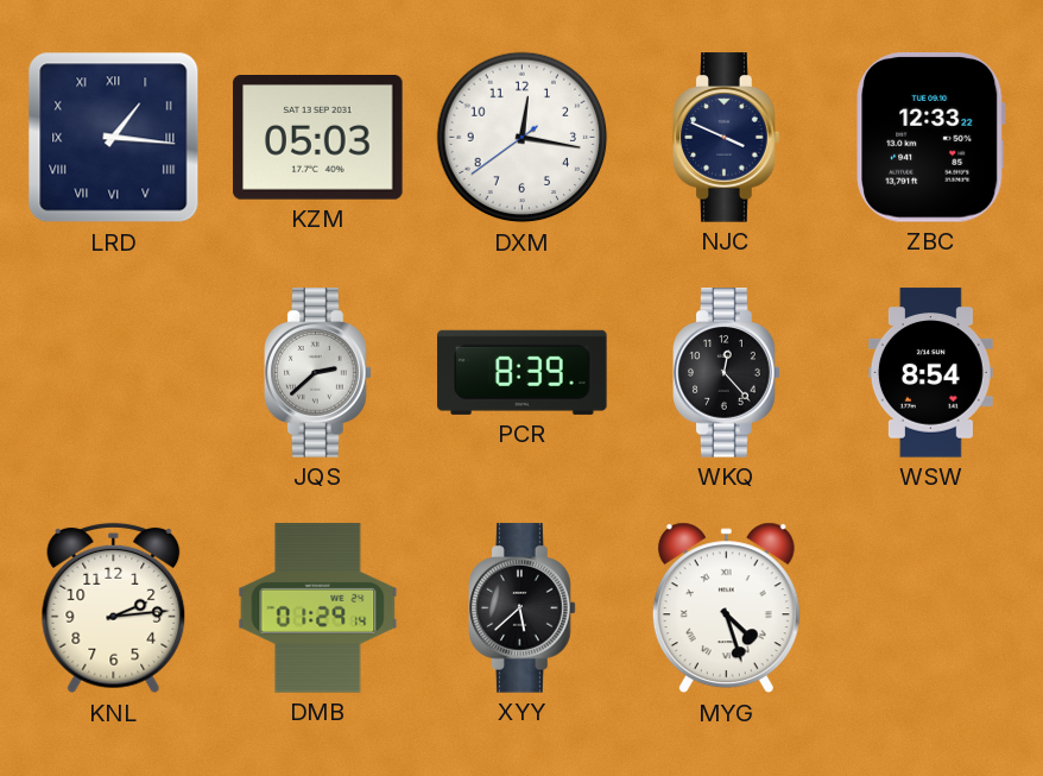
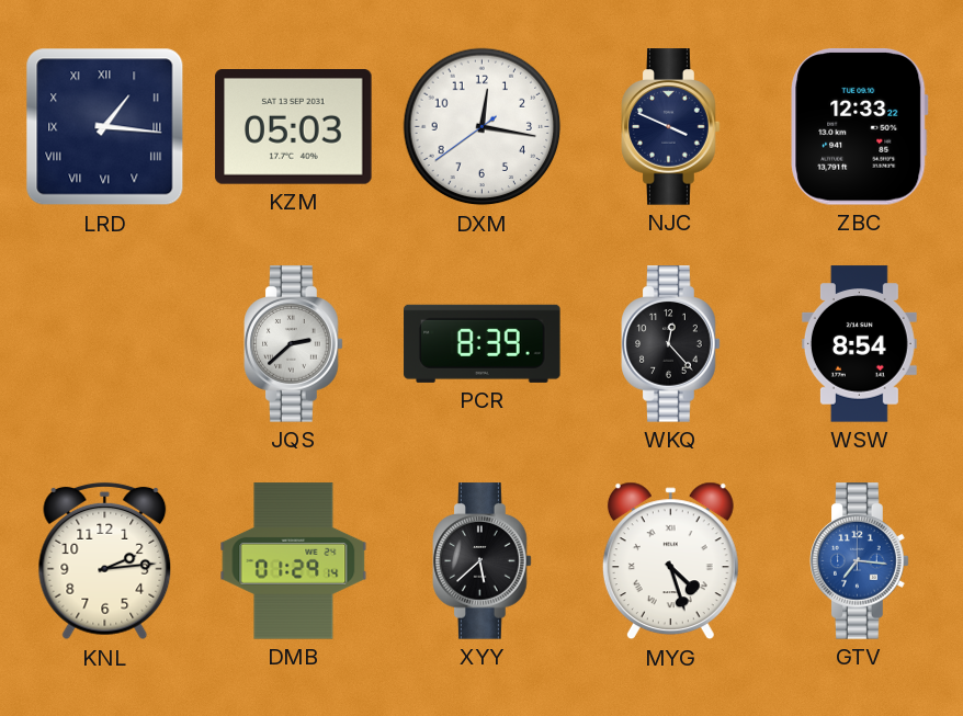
GTV: none -> 7:16
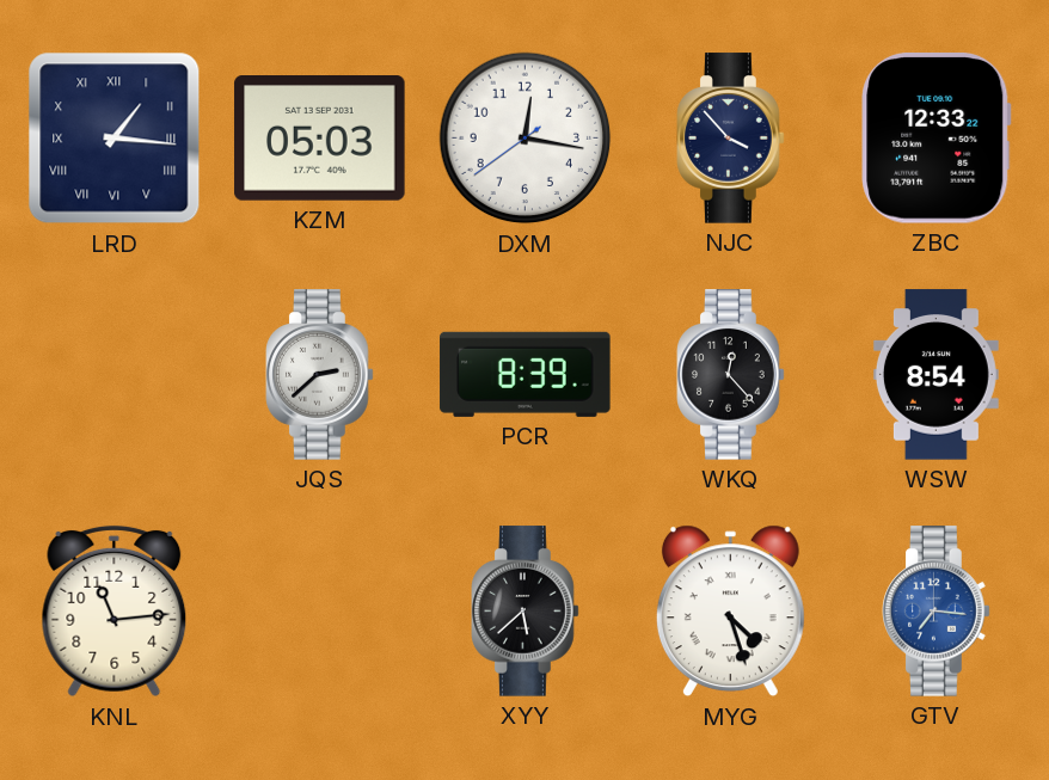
NJC: 3:49 -> 3:53
KNL: 2:14 -> 11:14
DMB: 01:29 -> none
